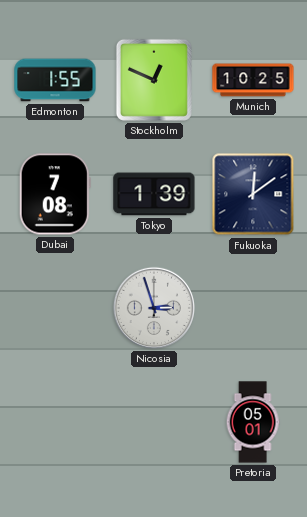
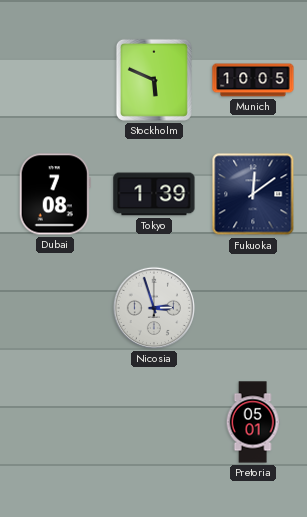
Edmonton: 1:55 -> none
Stockholm: 12:49 -> 5:49
Munich: 10:25 -> 10:05
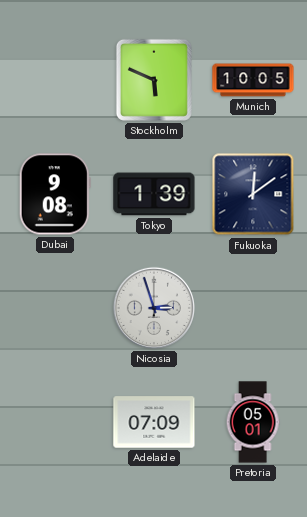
Dubai: 7:08 -> 9:08
Adelaide: none -> 07:09
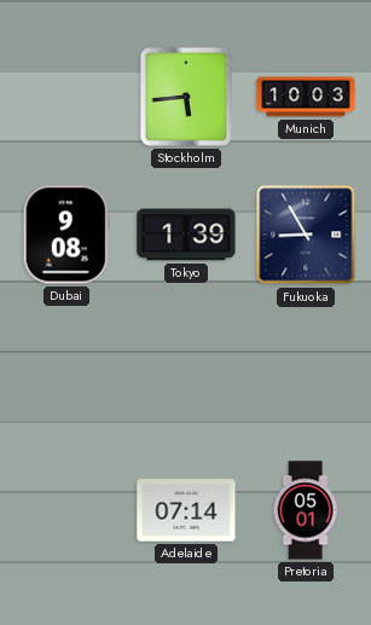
Stockholm: 5:49 -> 5:44
Munich: 10:05 -> 10:03
Fukuoka: 12:09 -> 8:55
Nicosia: 2:57 -> none
Adelaide: 07:09 -> 07:14
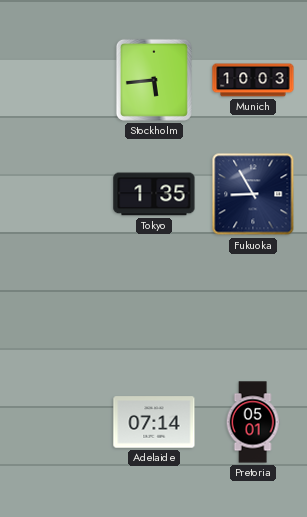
Dubai: 9:08 -> none
Tokyo: 1:39 -> 1:35
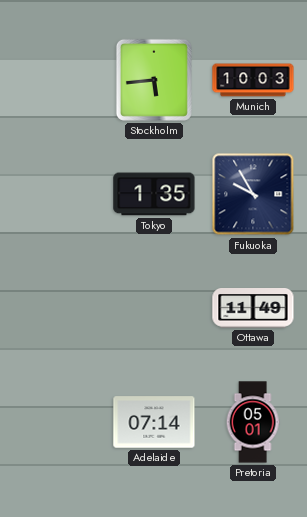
Fukuoka: 8:55 -> 9:55
Ottawa: none -> 11:49
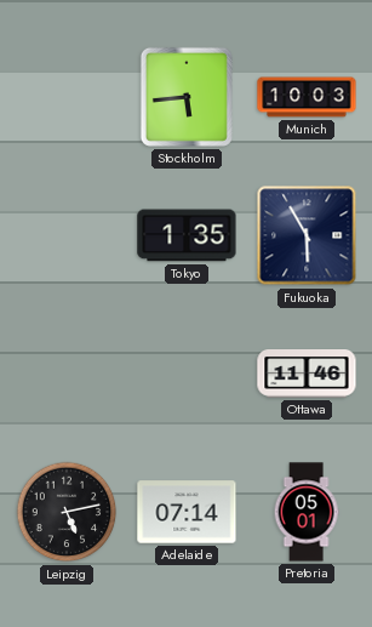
Fukuoka: 9:55 -> 5:55
Ottawa: 11:49 -> 11:46
Leipzig: none -> 5:13
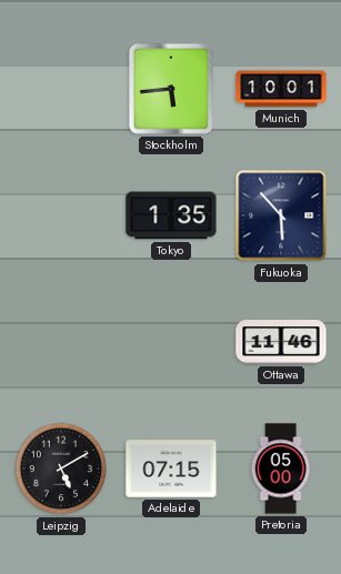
Munich: 10:03 -> 10:01
Fukuoka: 5:55 -> 5:53
Leipzig: 5:13 -> 5:10
Adelaide: 07:14 -> 07:15
Pretoria: 05:01 -> 05:00
